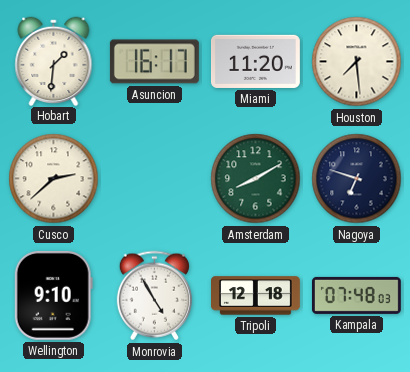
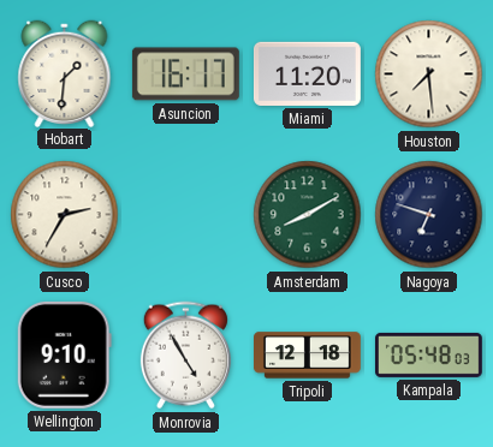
Cusco: 2:38 -> 2:35
Kampala: 07:48 -> 05:48
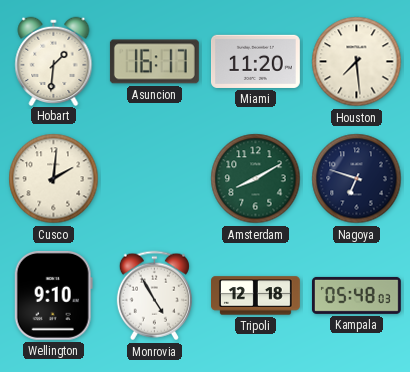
Cusco: 2:35 -> 2:01
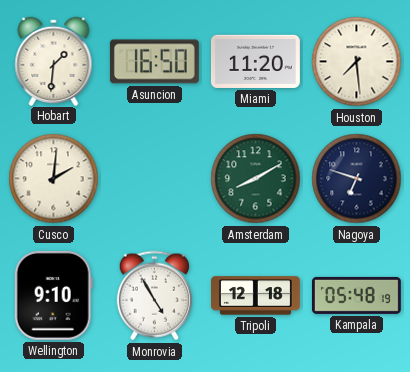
Asuncion: 16:17 -> 16:50
Kampala: 05:48:03 -> 05:48:19
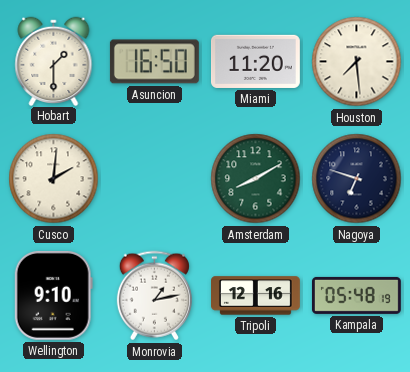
Hobart: 1:31 -> 1:30
Monrovia: 4:55 -> 1:13
Tripoli: 12:18 -> 12:16
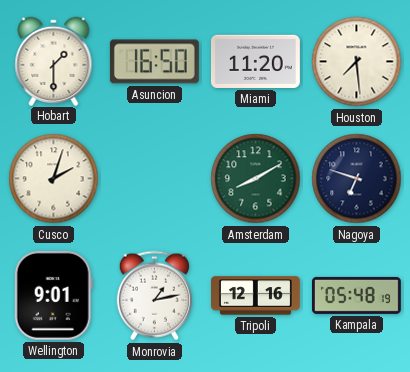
Cusco: 2:01 -> 2:03
Wellington: 9:10 -> 9:01
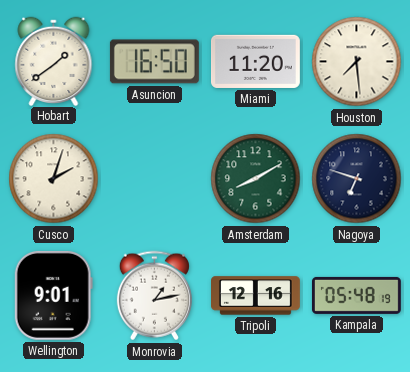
Hobart: 1:30 -> 1:39
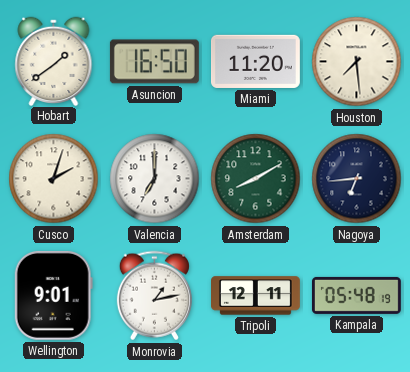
Valencia: none -> 7:00
Nagoya: 6:48 -> 6:44
Tripoli: 12:16 -> 12:11
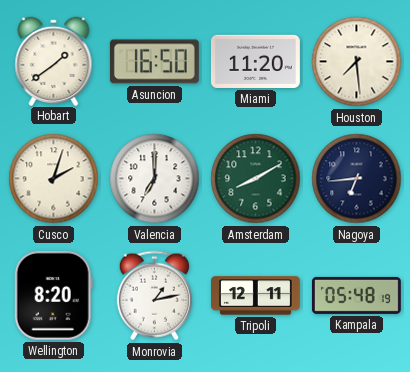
Wellington: 9:01 -> 8:20
